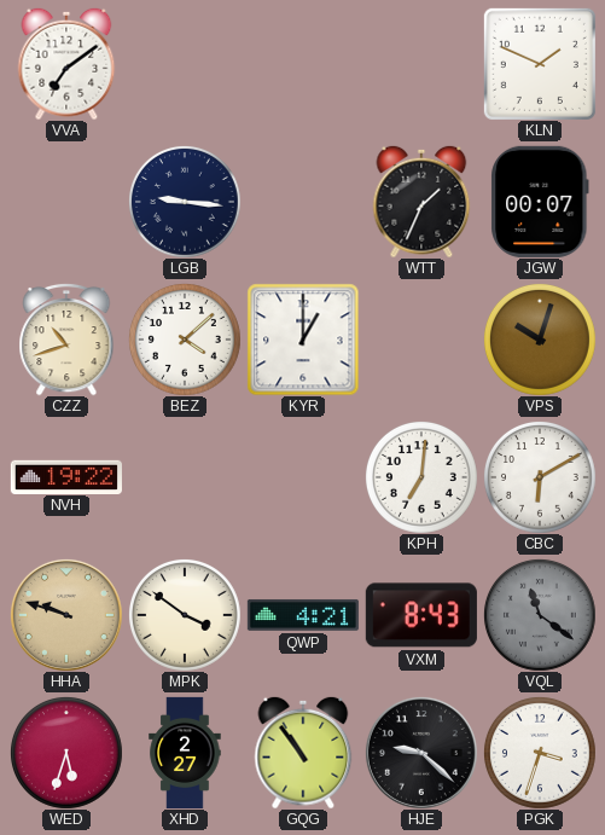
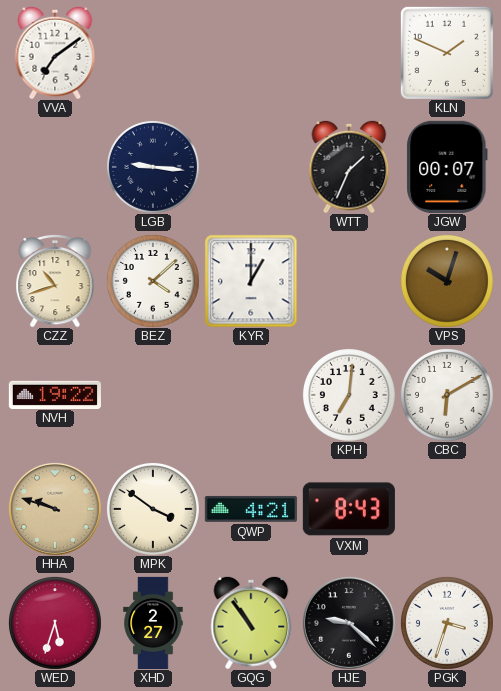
VQL: 11:21 -> none
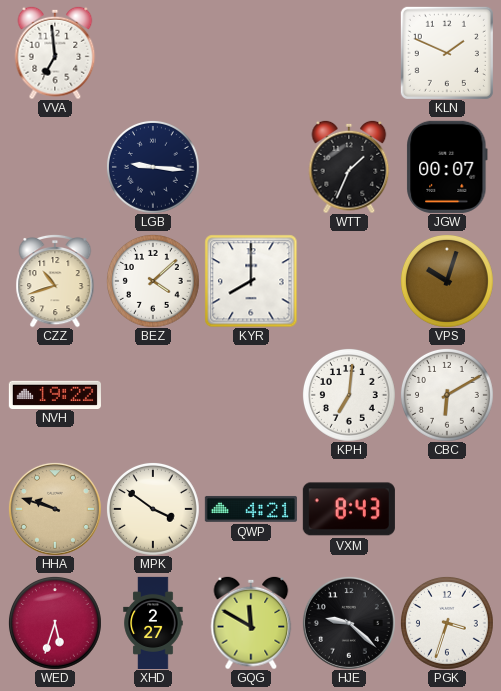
VVA: 7:09 -> 6:59
KYR: 1:00 -> 8:00
GQG: 10:54 -> 11:50
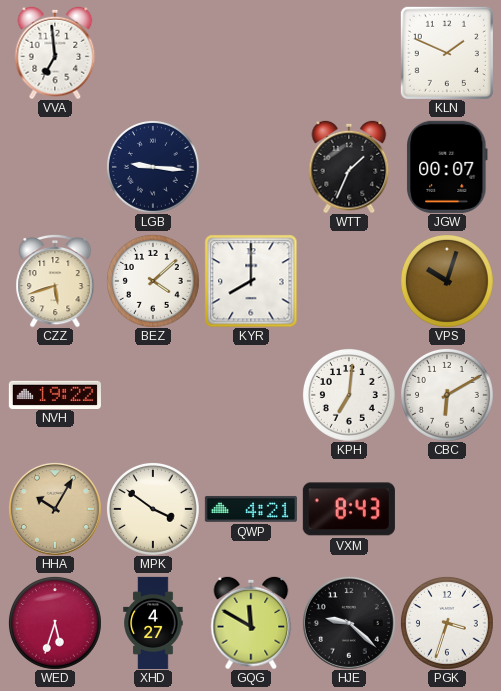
CZZ: 10:42 -> 5:42
HHA: 9:48 -> 10:05
XHD: 2:27 -> 4:27
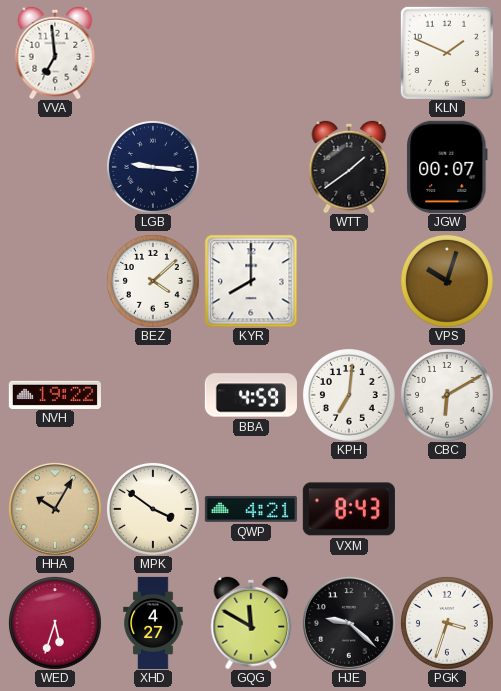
WTT: 1:34 -> 1:39
CZZ: 5:42 -> none
BBA: none -> 4:59
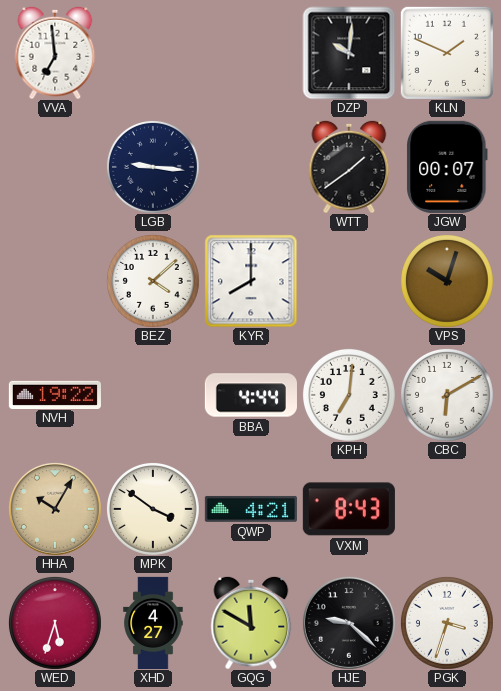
DZP: none -> 10:01
BBA: 4:59 -> 4:44
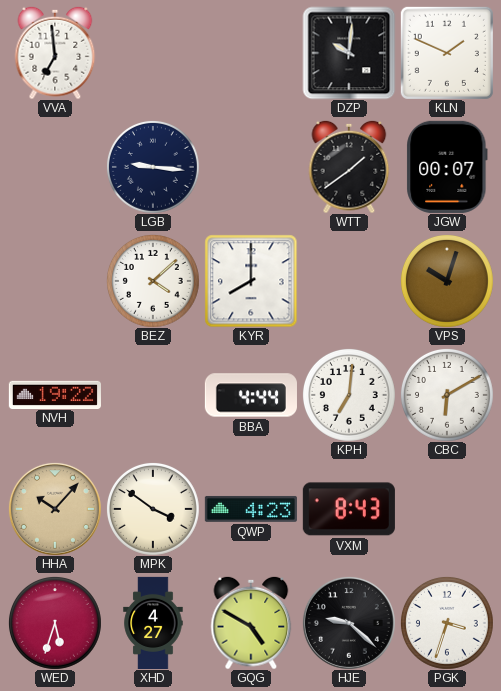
HHA: 10:05 -> 10:07
QWP: 4:21 -> 4:23
GQG: 11:50 -> 4:50
